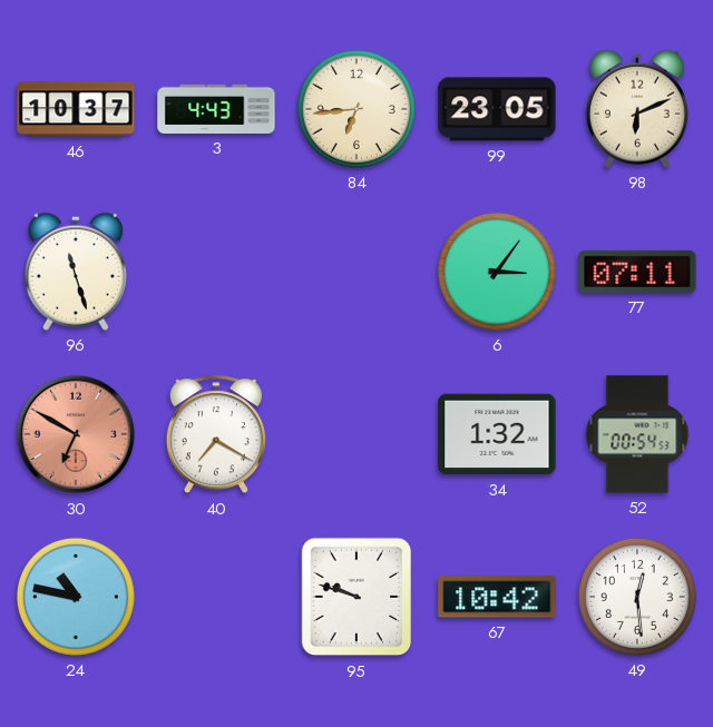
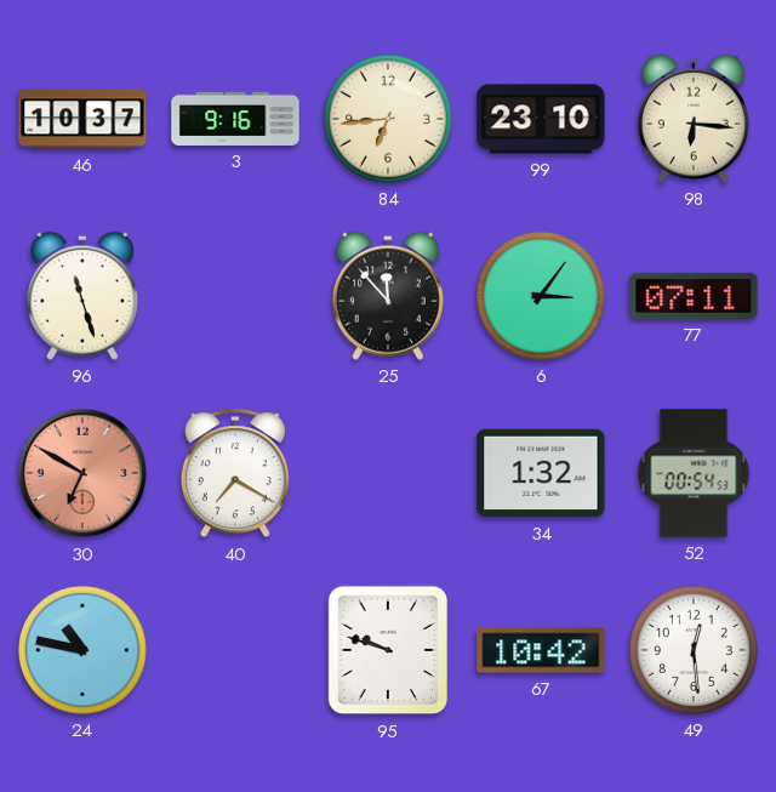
3: 4:43 -> 9:16
99: 23:05 -> 23:10
98: 6:11 -> 6:16
25: none -> 11:53
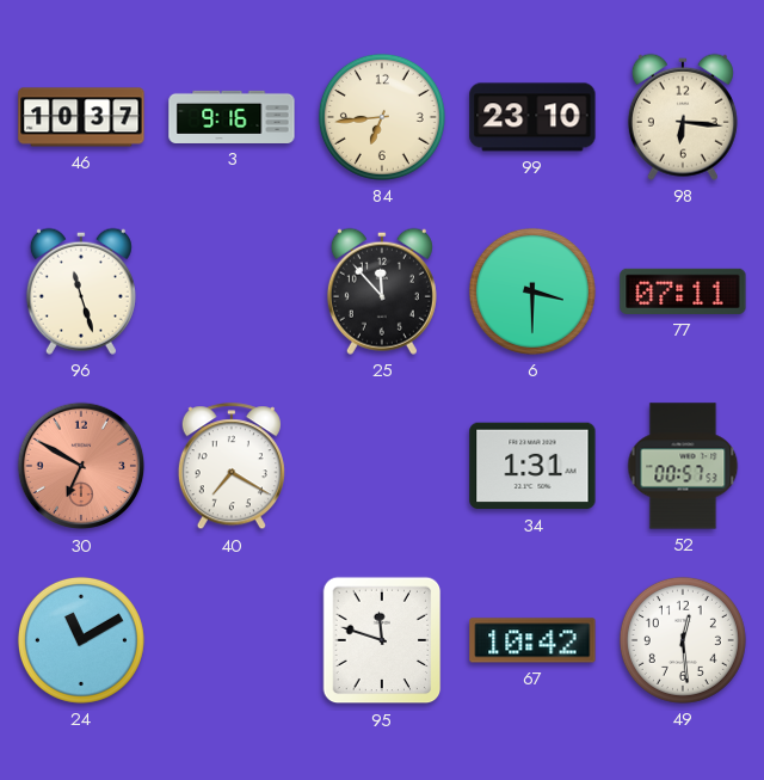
6: 3:06 -> 3:30
34: 1:32 -> 1:31
52: 00:54 -> 00:57
24: 10:47 -> 11:10
95: 9:48 -> 11:48
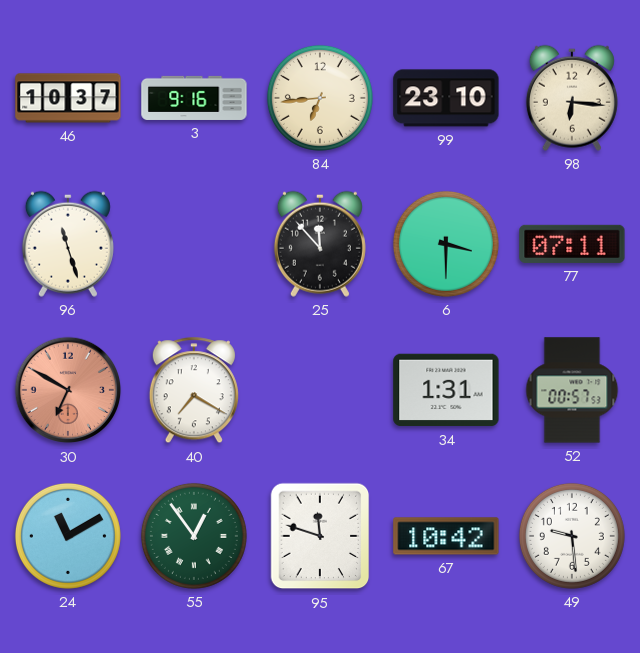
55: none -> 12:54
49: 12:29 -> 9:29
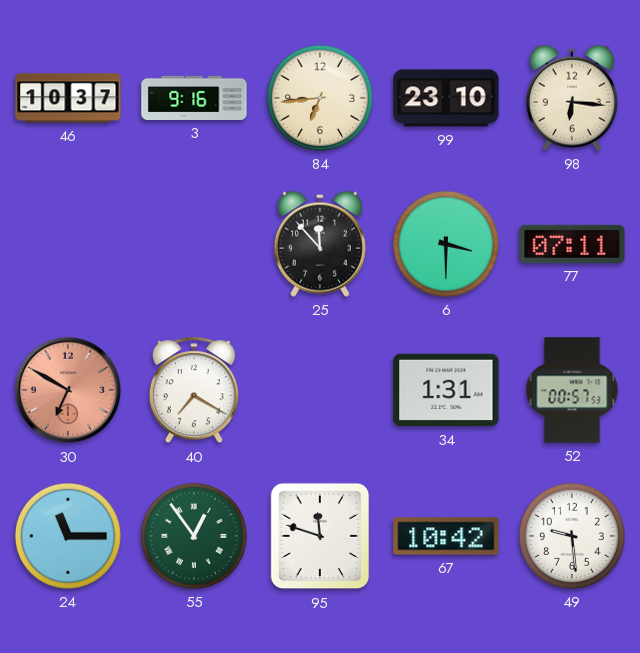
96: 11:27 -> none
24: 11:10 -> 11:15
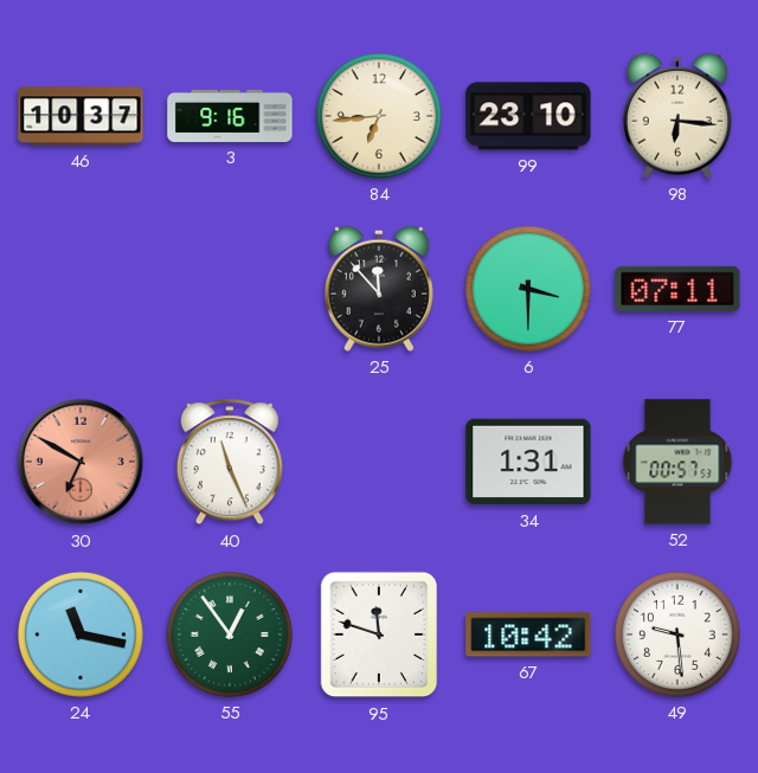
40: 7:20 -> 11:26
24: 11:15 -> 11:17
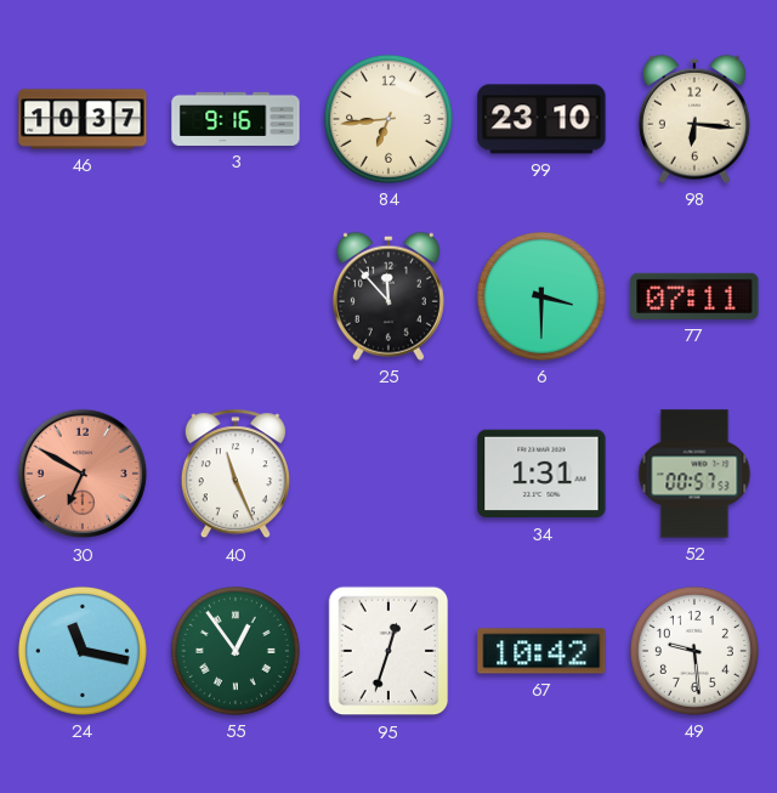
95: 11:48 -> 12:33
